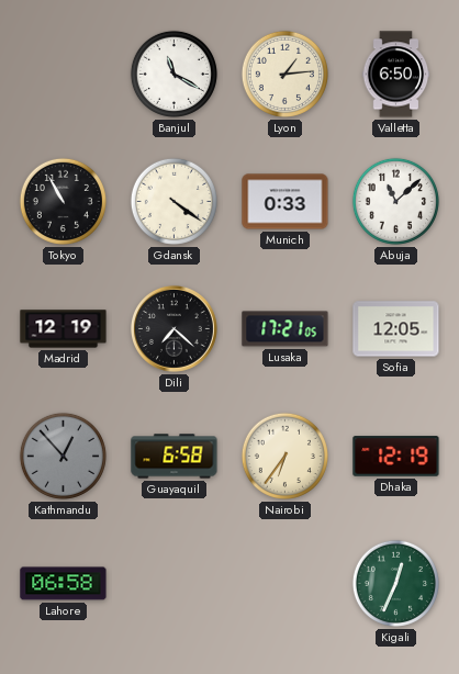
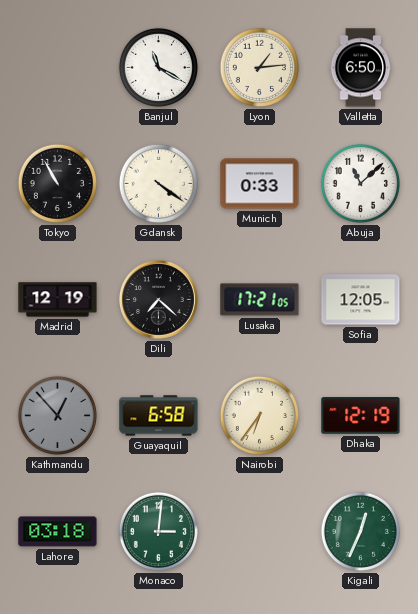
Lahore: 06:58 -> 03:18
Monaco: none -> 3:01
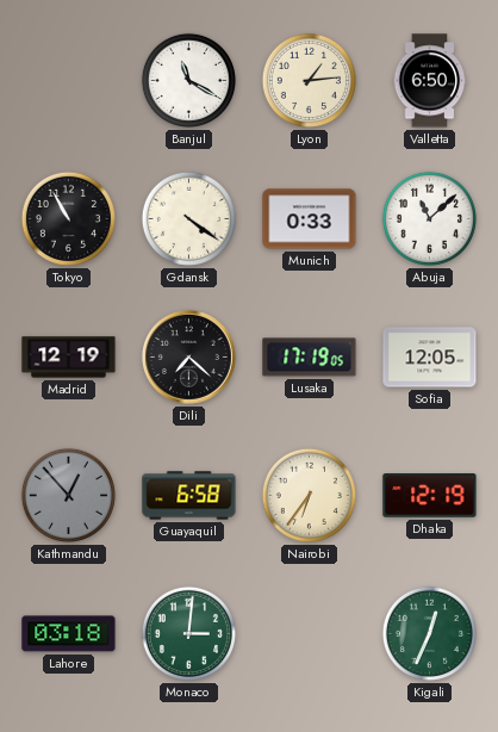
Lusaka: 17:21 -> 17:19
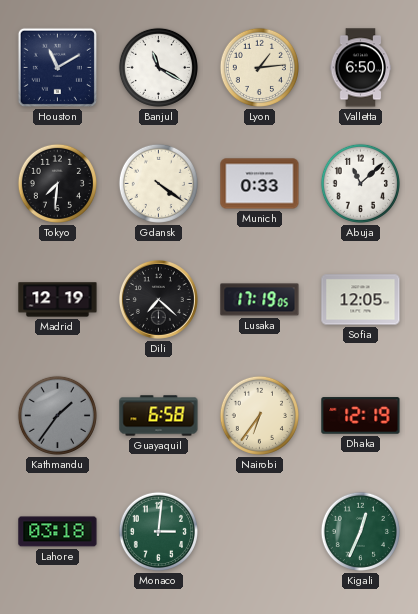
Houston: none -> 11:10
Tokyo: 10:55 -> 7:31
Kathmandu: 12:53 -> 1:36
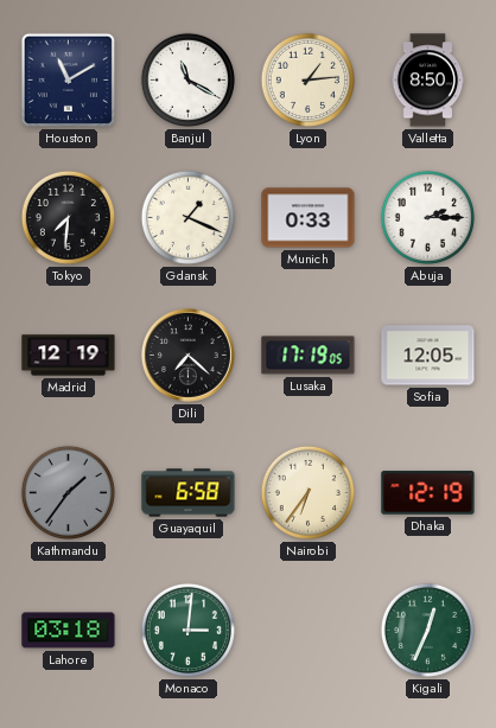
Valletta: 6:50 -> 8:50
Gdansk: 4:21 -> 1:19
Abuja: 11:08 -> 2:15
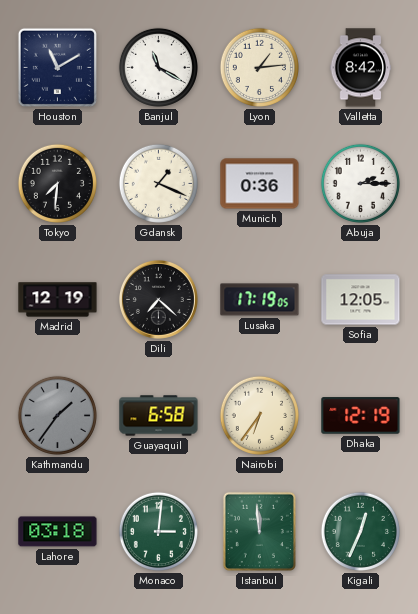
Valletta: 8:50 -> 8:42
Munich: 0:33 -> 0:36
Istanbul: none -> 11:59
